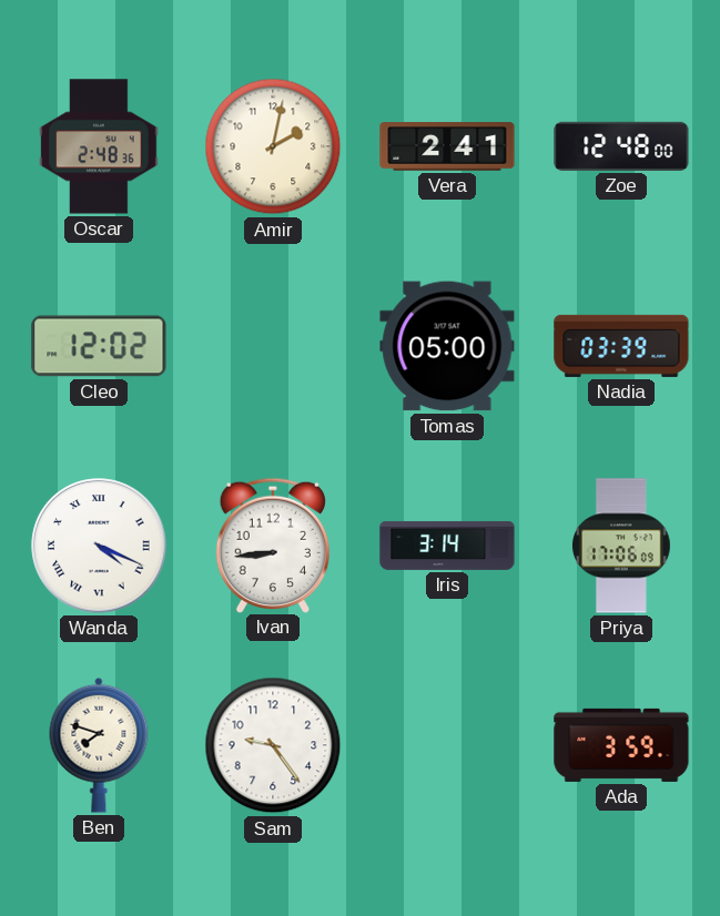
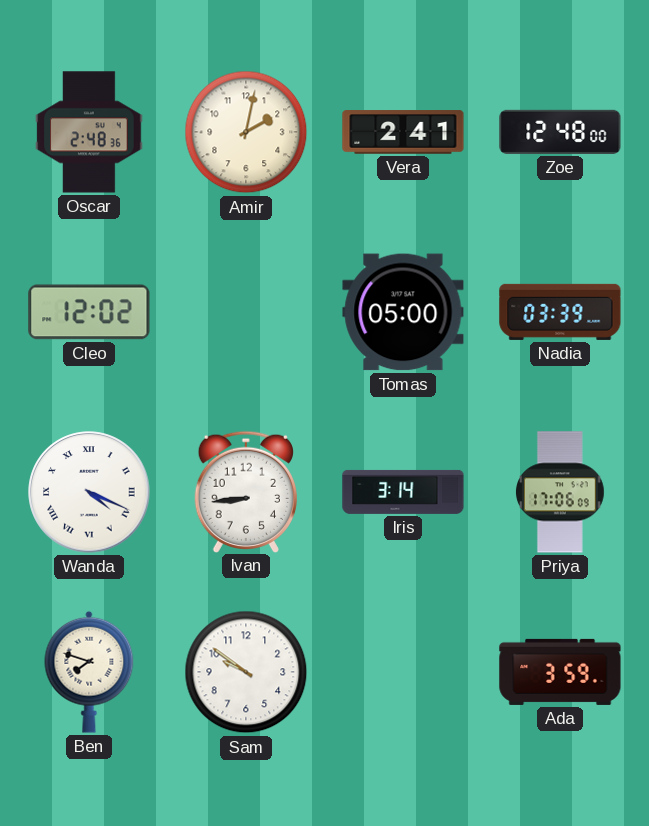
Sam: 9:24 -> 9:51
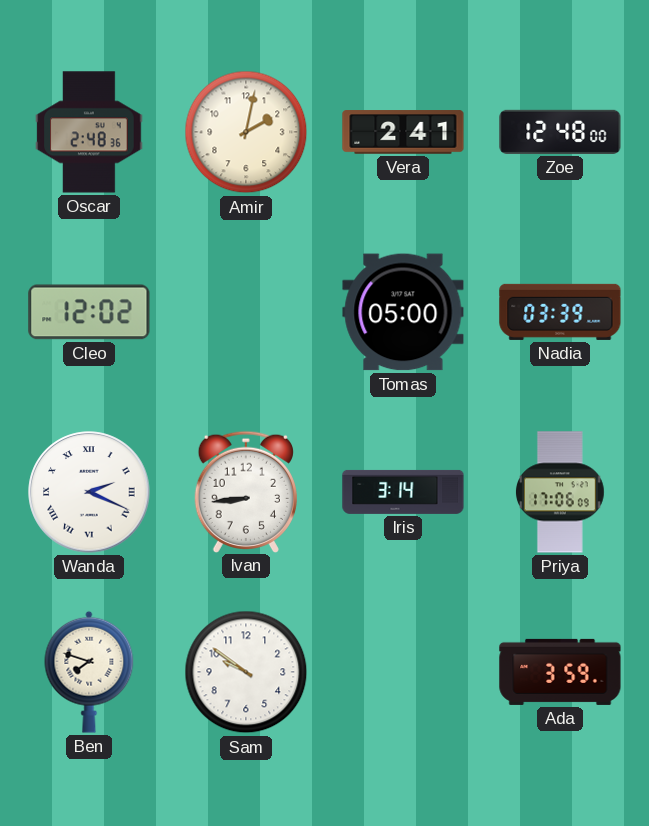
Wanda: 4:19 -> 2:19
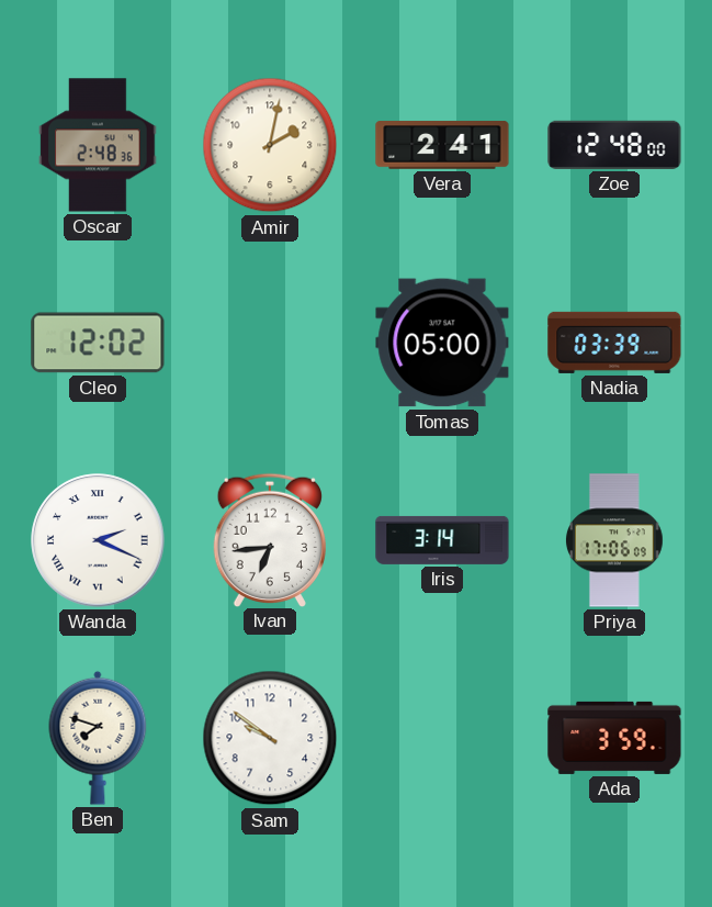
Ivan: 8:44 -> 6:44
